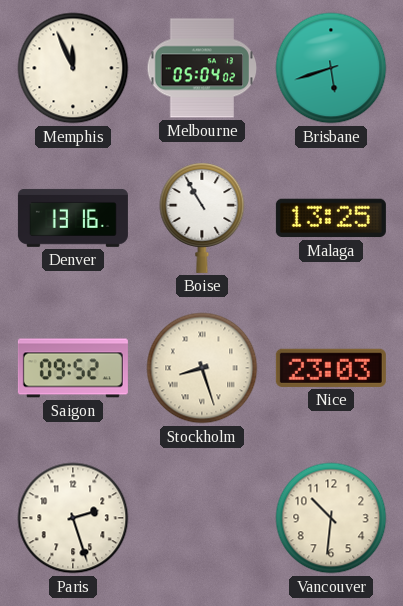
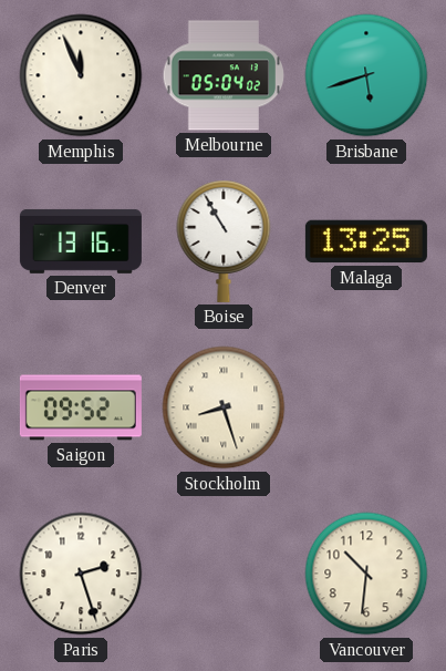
Nice: 23:03 -> none
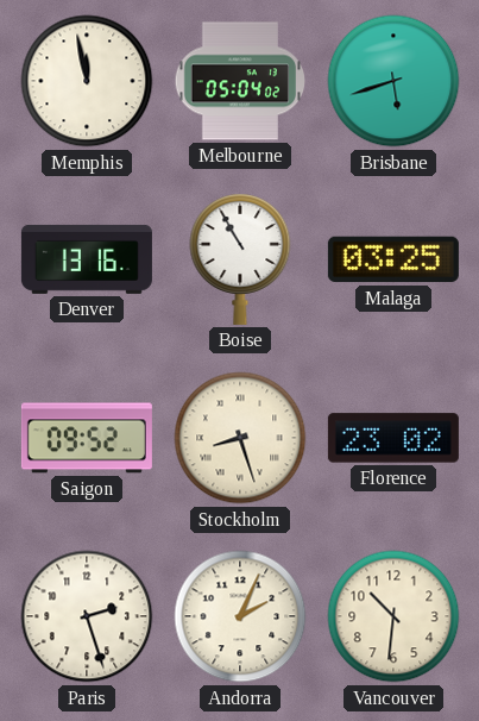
Memphis: 11:56 -> 11:58
Malaga: 13:25 -> 03:25
Florence: none -> 23:02
Andorra: none -> 2:04
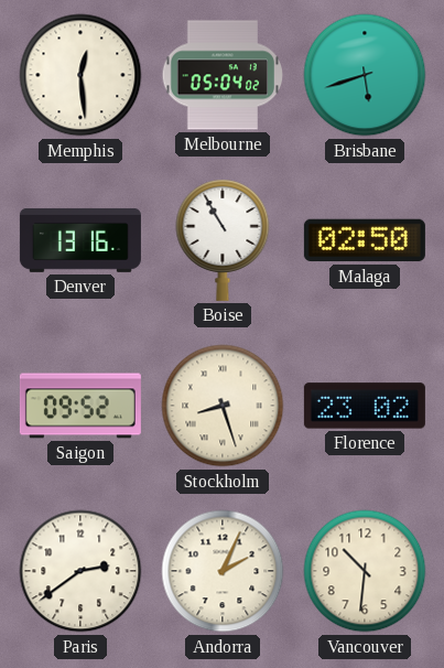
Memphis: 11:58 -> 12:29
Malaga: 03:25 -> 02:50
Paris: 2:27 -> 2:39
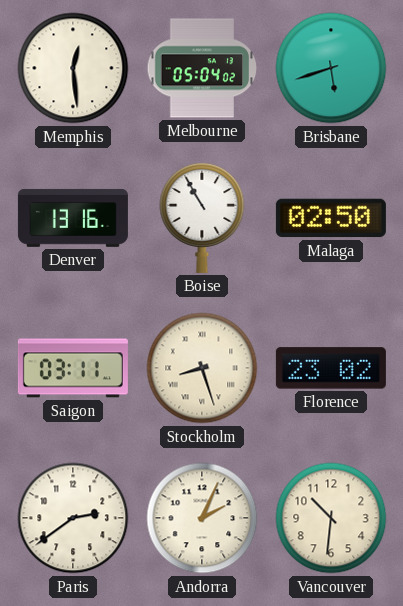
Saigon: 09:52 -> 03:11
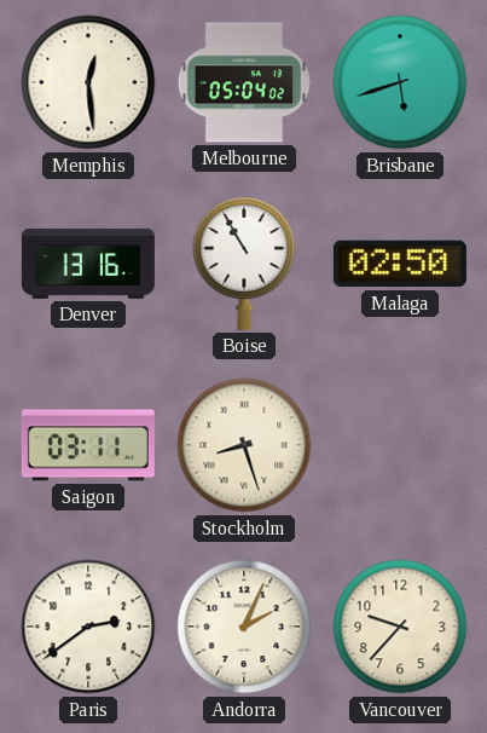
Florence: 23:02 -> none
Vancouver: 10:31 -> 9:37
